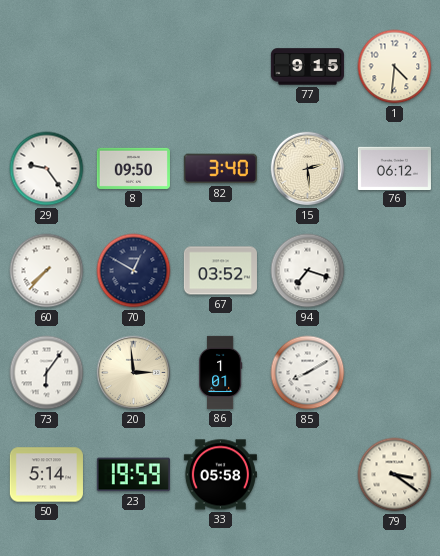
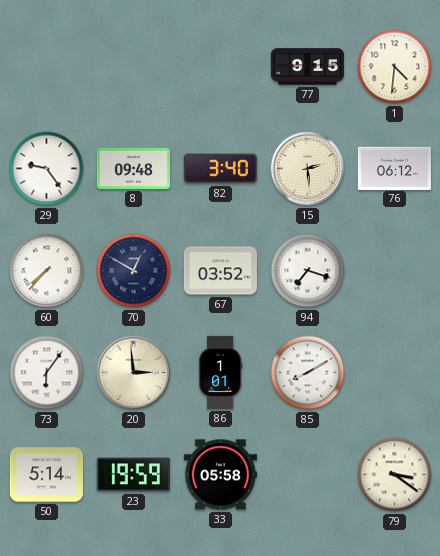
8: 09:50 -> 09:48
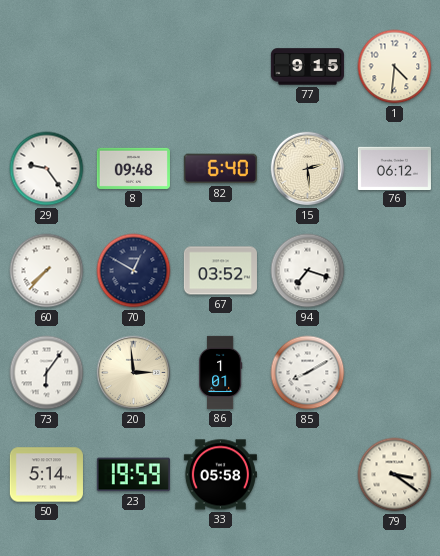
82: 3:40 -> 6:40
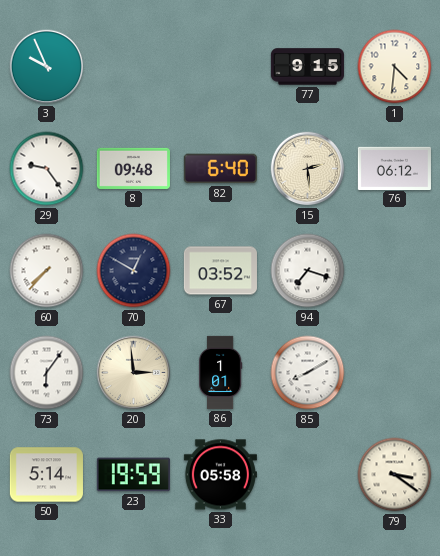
3: none -> 9:56
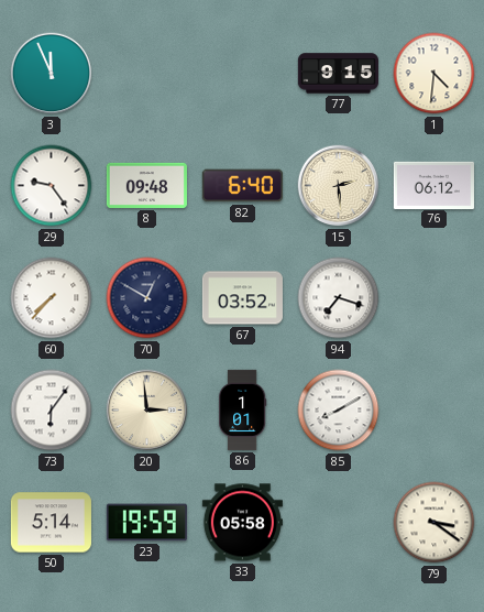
3: 9:56 -> 11:56
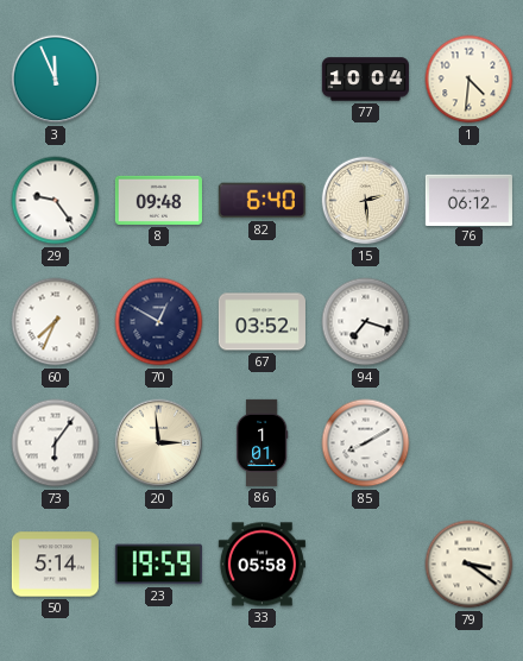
77: 9:15 -> 10:04
60: 7:37 -> 7:34
